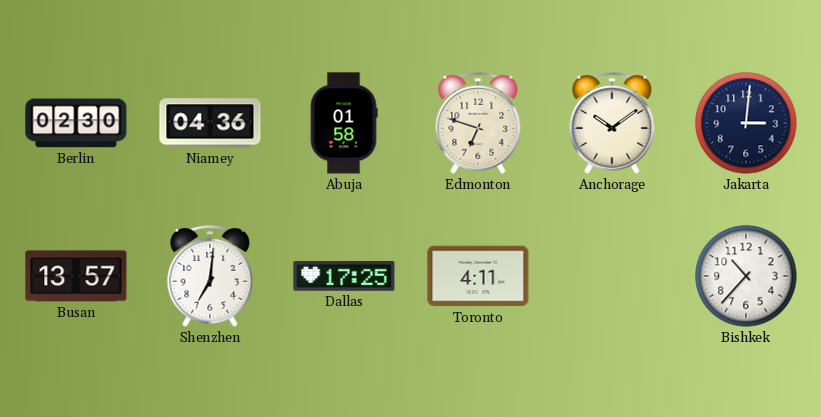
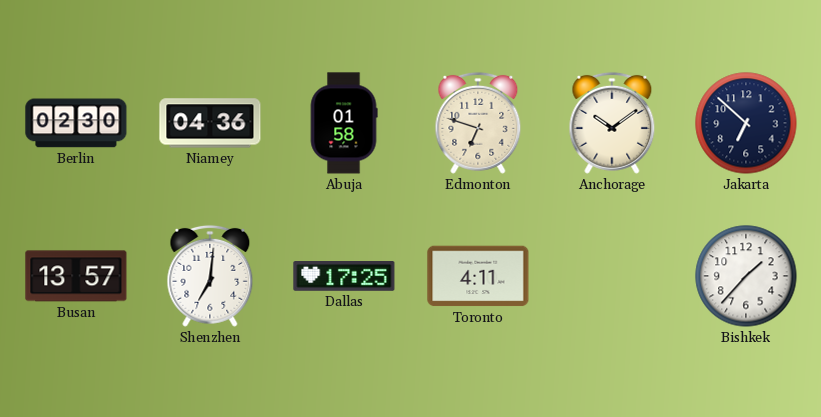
Jakarta: 3:01 -> 6:52
Bishkek: 10:37 -> 1:37
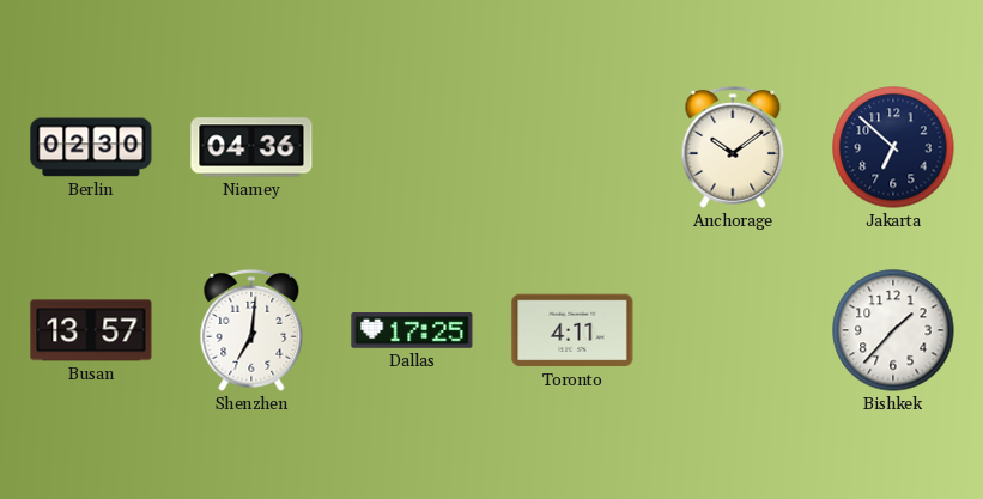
Abuja: 01:58 -> none
Edmonton: 6:48 -> none
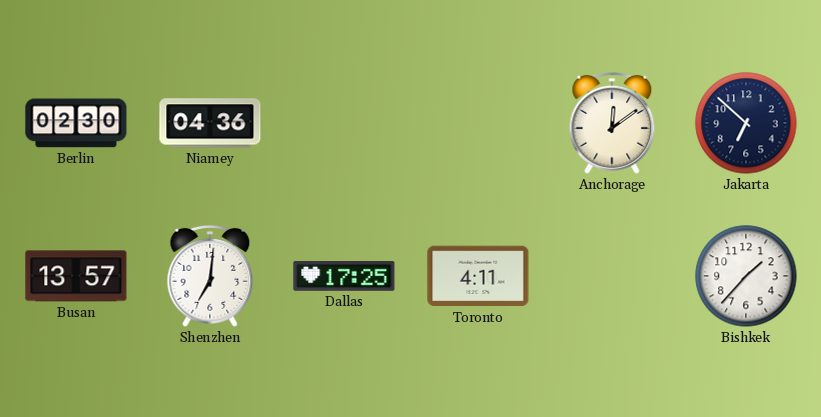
Anchorage: 10:09 -> 12:09
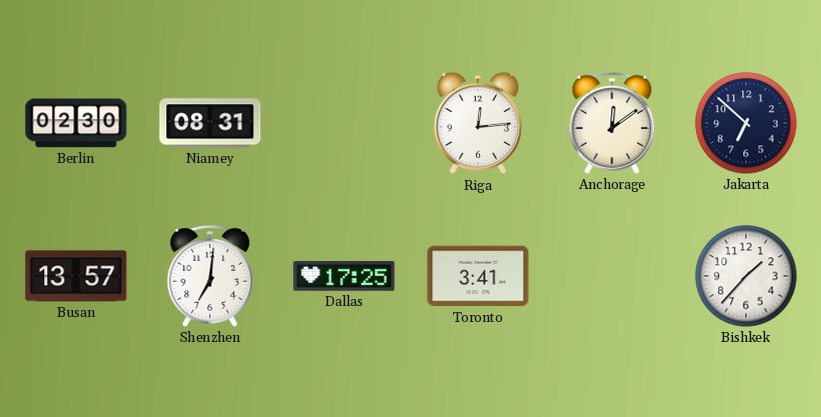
Niamey: 04:36 -> 08:31
Riga: none -> 12:14
Toronto: 4:11 -> 3:41
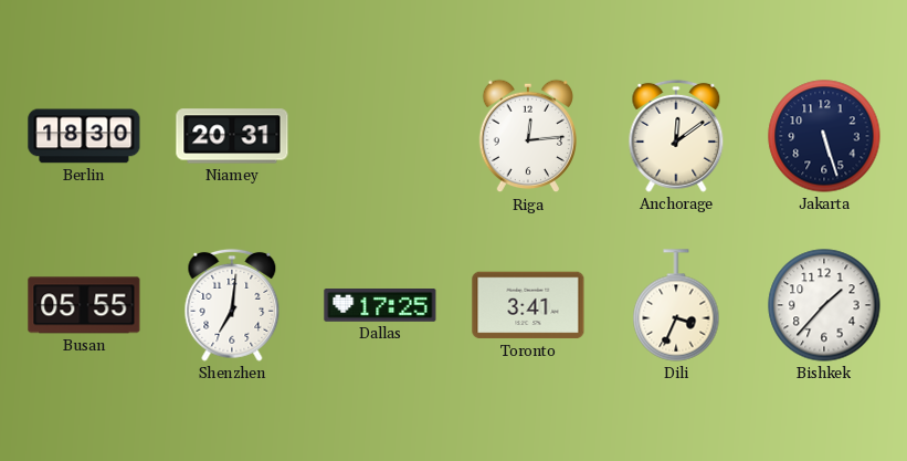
Berlin: 02:30 -> 18:30
Niamey: 08:31 -> 20:31
Jakarta: 6:52 -> 5:27
Busan: 13:57 -> 05:55
Dili: none -> 3:34
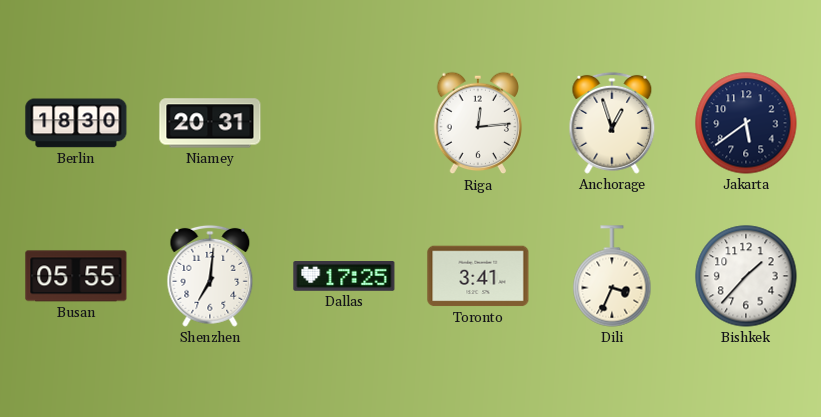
Anchorage: 12:09 -> 12:57
Jakarta: 5:27 -> 5:39
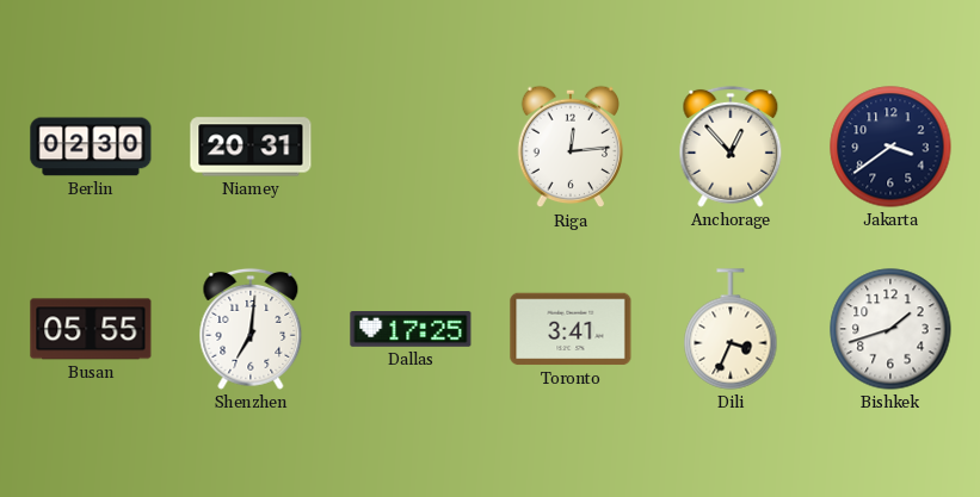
Berlin: 18:30 -> 02:30
Anchorage: 12:57 -> 12:53
Jakarta: 5:39 -> 3:39
Bishkek: 1:37 -> 1:42
